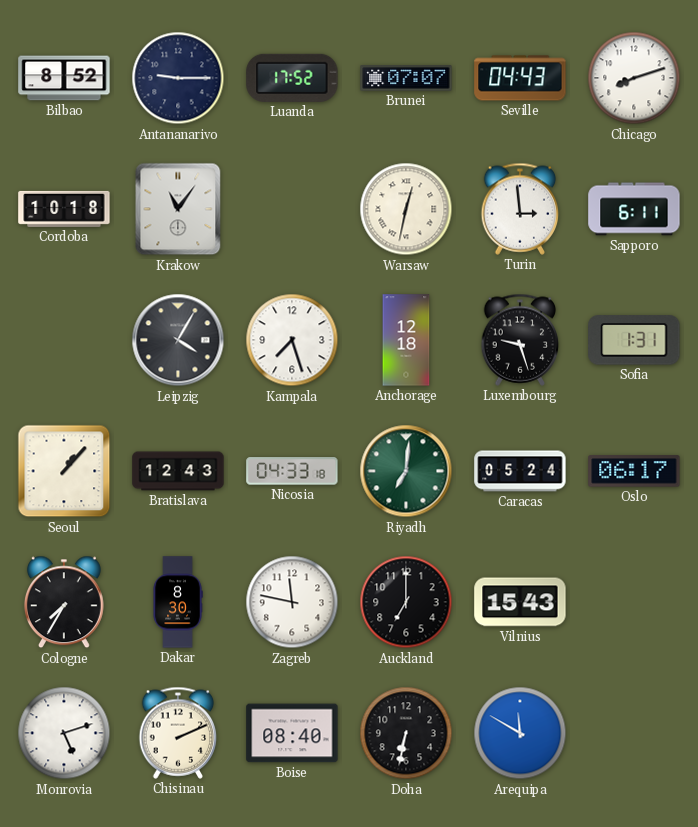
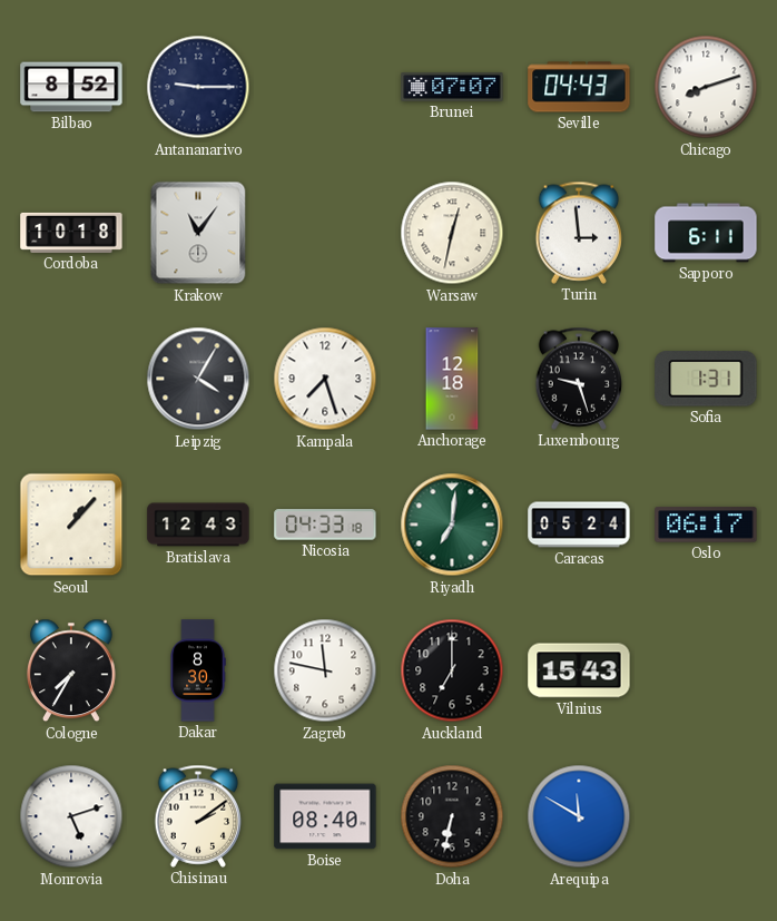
Luanda: 17:52 -> none
Chisinau: 2:11 -> 2:09
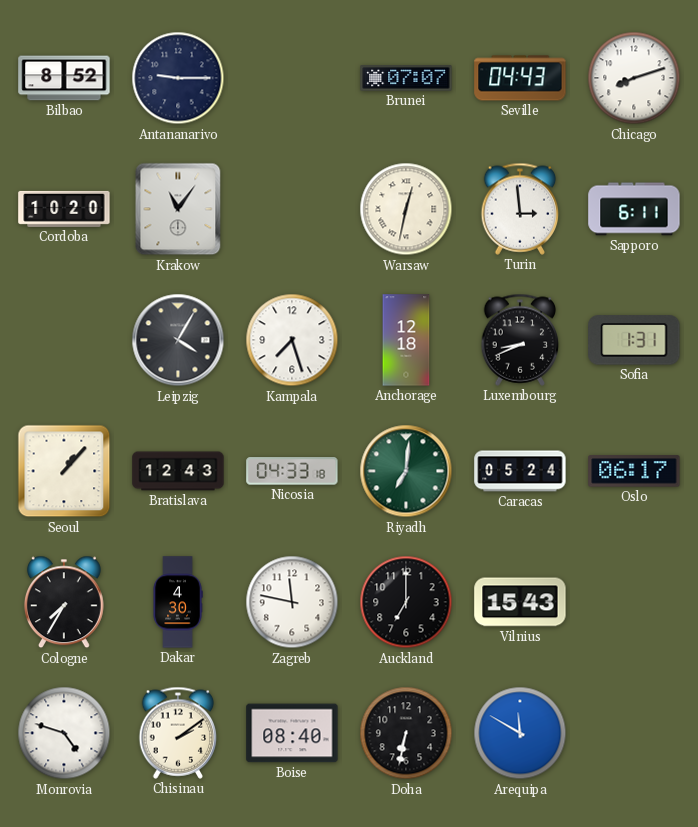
Cordoba: 10:18 -> 10:20
Luxembourg: 9:27 -> 8:41
Dakar: 8:30 -> 4:30
Monrovia: 5:12 -> 4:48
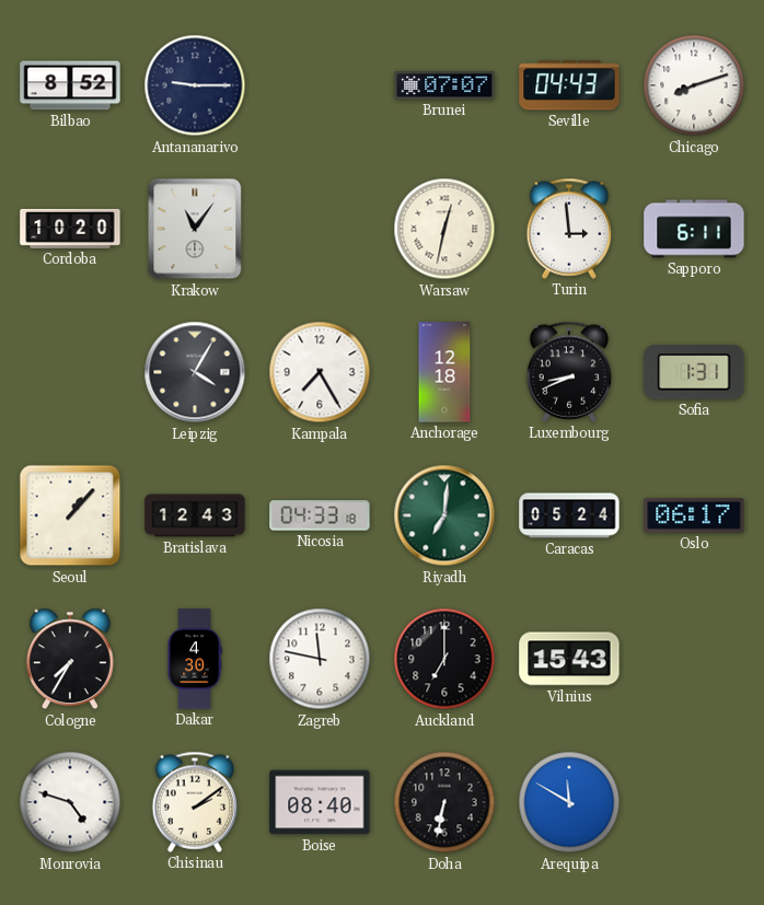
Kampala: 7:27 -> 7:25
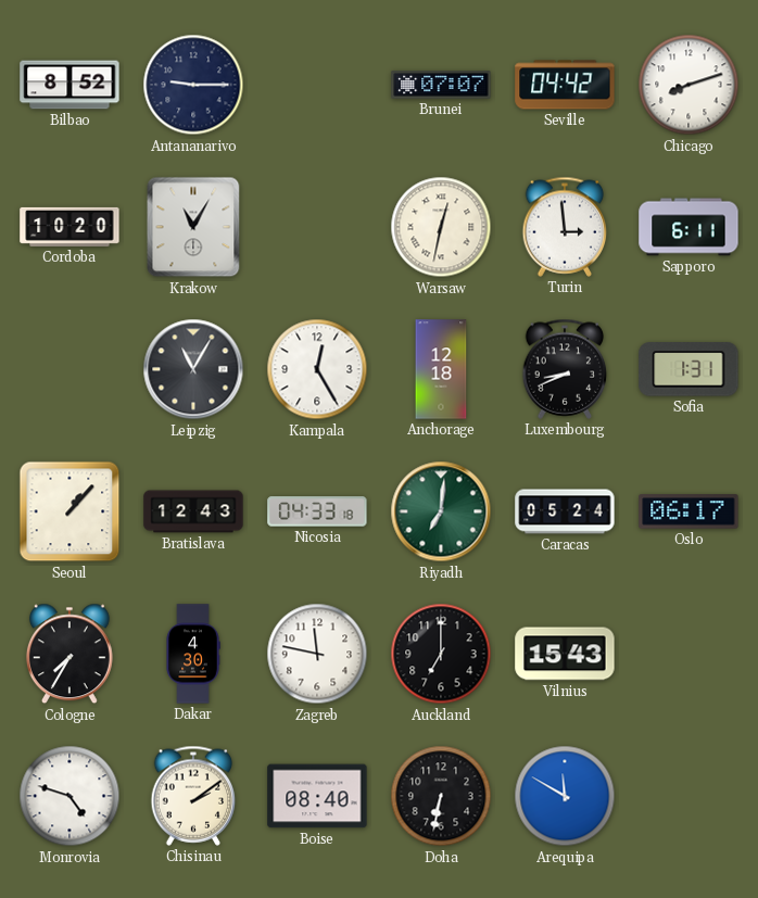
Seville: 04:43 -> 04:42
Krakow: 11:06 -> 11:05
Leipzig: 4:05 -> 11:05
Kampala: 7:25 -> 12:25
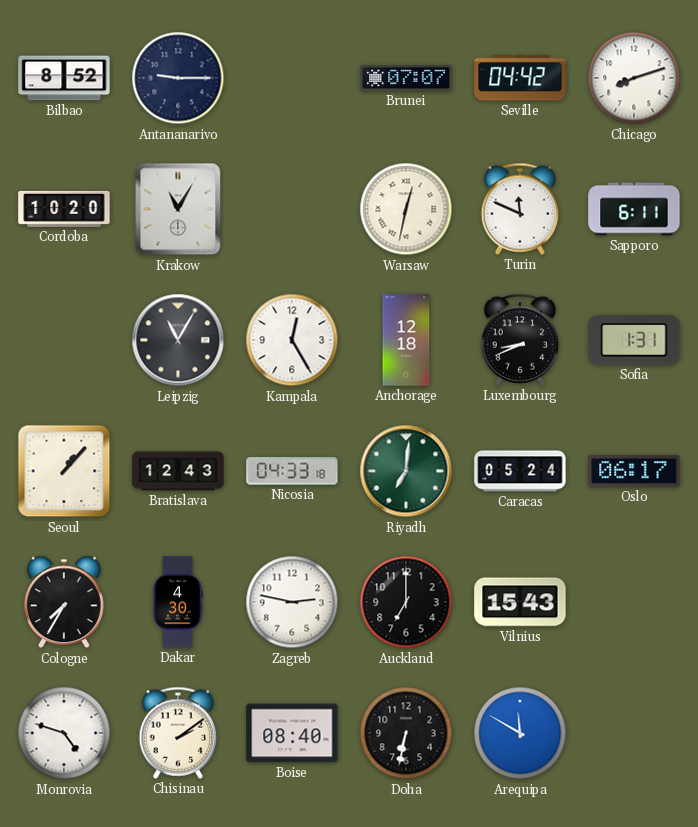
Turin: 2:59 -> 11:49
Zagreb: 11:47 -> 2:47
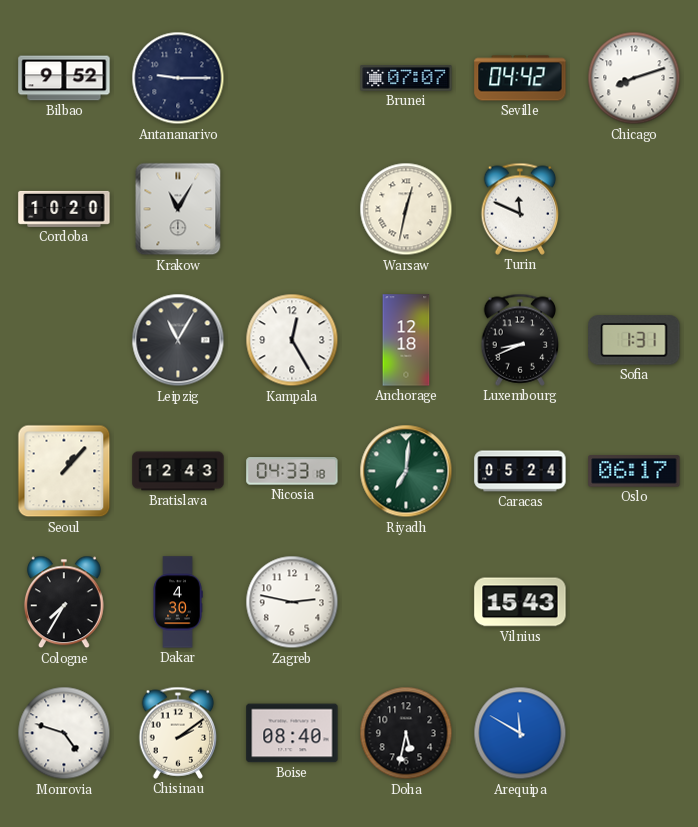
Bilbao: 8:52 -> 9:52
Sapporo: 6:11 -> none
Auckland: 7:00 -> none
Doha: 6:32 -> 5:32
